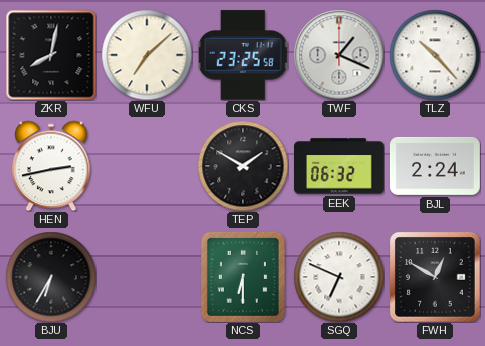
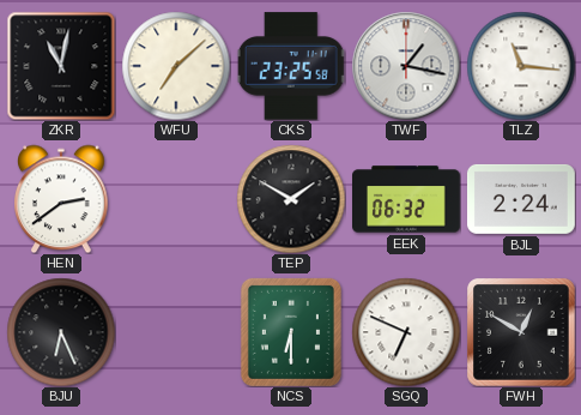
ZKR: 8:02 -> 11:02
TWF: 1:19 -> 1:17
TLZ: 10:23 -> 11:16
HEN: 2:43 -> 2:39
BJU: 6:35 -> 6:26
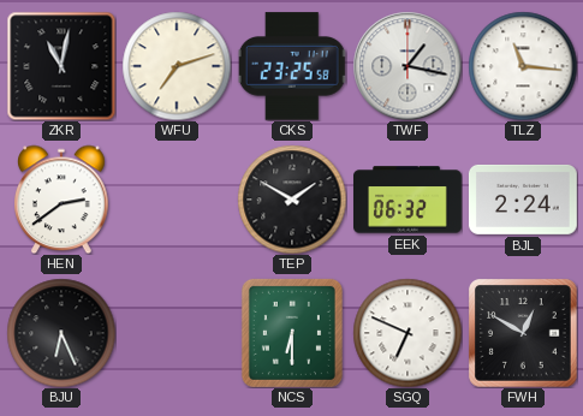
WFU: 7:08 -> 7:12
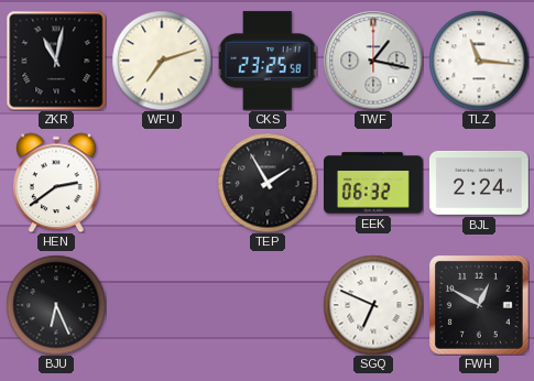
TEP: 1:50 -> 1:55
NCS: 6:30 -> none
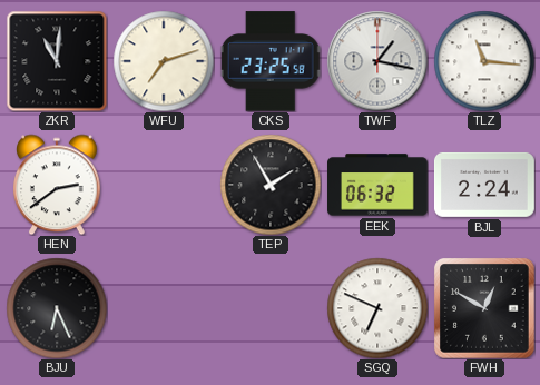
ZKR: 11:02 -> 11:01
